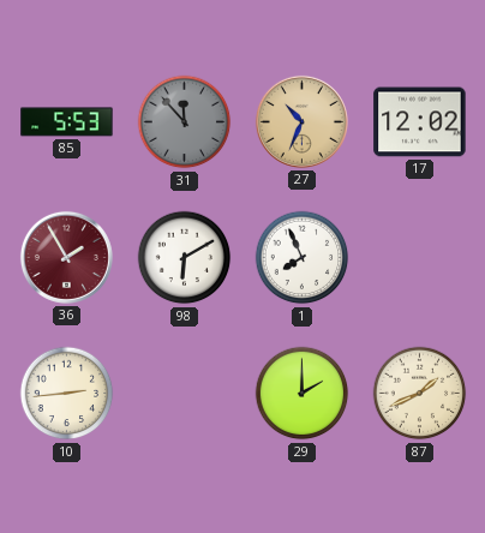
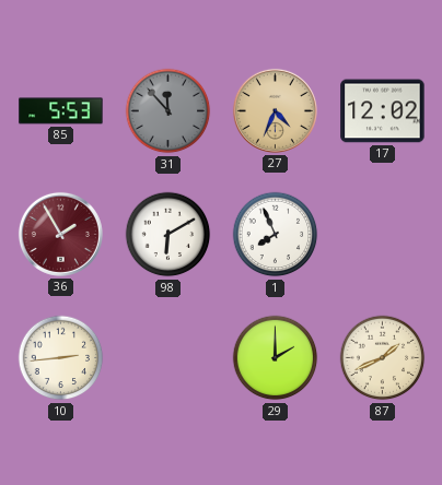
27: 10:34 -> 4:34
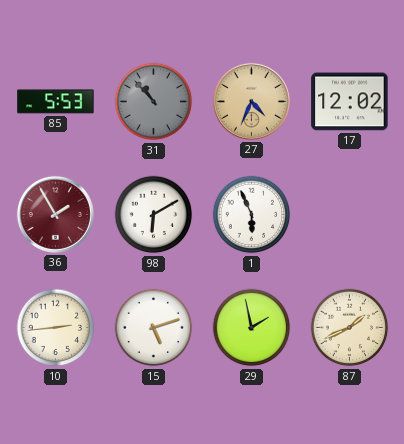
31: 11:53 -> 10:53
1: 7:56 -> 5:56
15: none -> 5:12
29: 2:00 -> 1:58
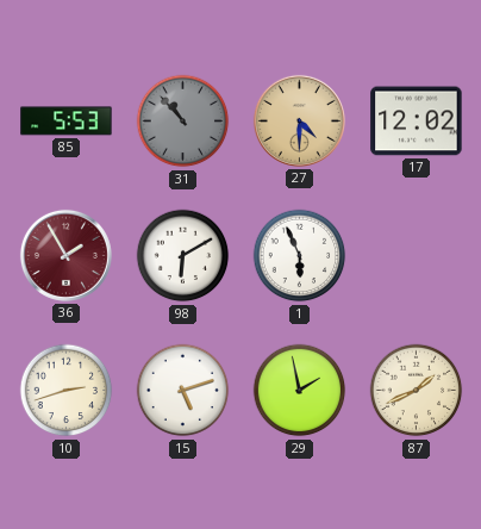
27: 4:34 -> 4:30
10: 2:44 -> 2:42
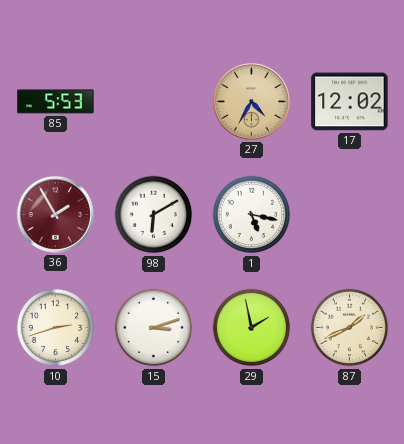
31: 10:53 -> none
27: 4:30 -> 4:35
1: 5:56 -> 5:17
15: 5:12 -> 3:12
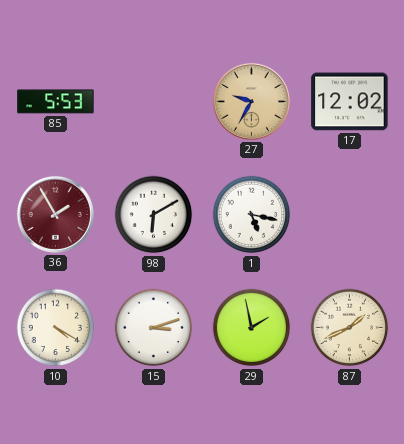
27: 4:35 -> 9:35
10: 2:42 -> 4:20
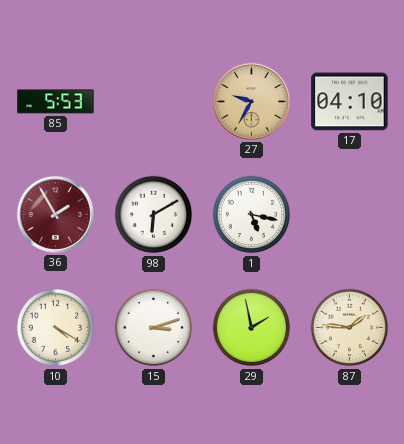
17: 12:02 -> 04:10
87: 1:41 -> 1:46
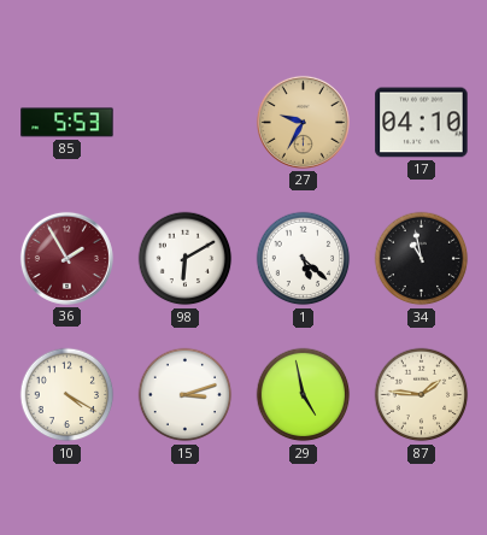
1: 5:17 -> 5:22
34: none -> 10:58
29: 1:58 -> 4:58
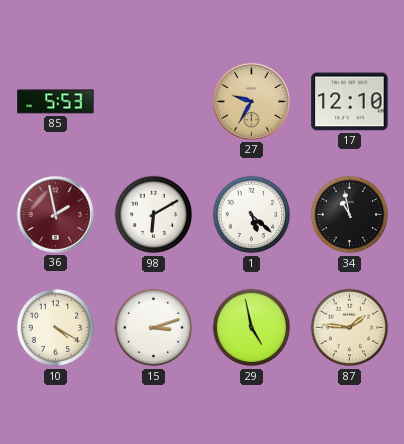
17: 04:10 -> 12:10
36: 1:55 -> 1:58
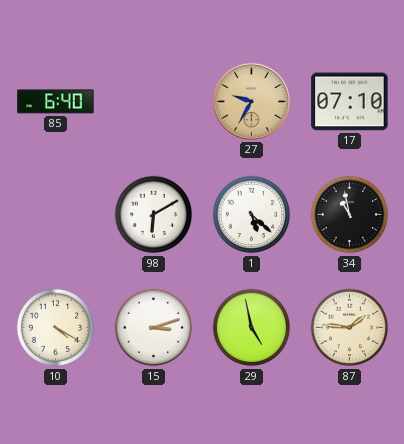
85: 5:53 -> 6:40
17: 12:10 -> 07:10
36: 1:58 -> none
